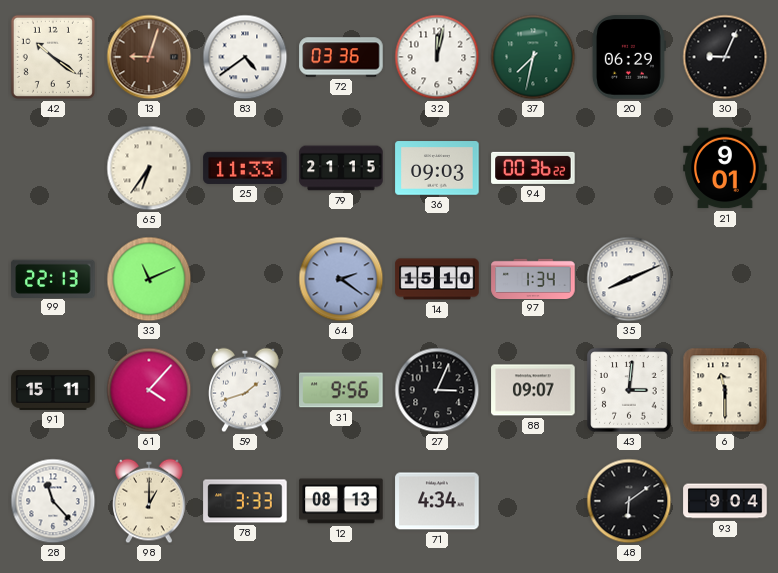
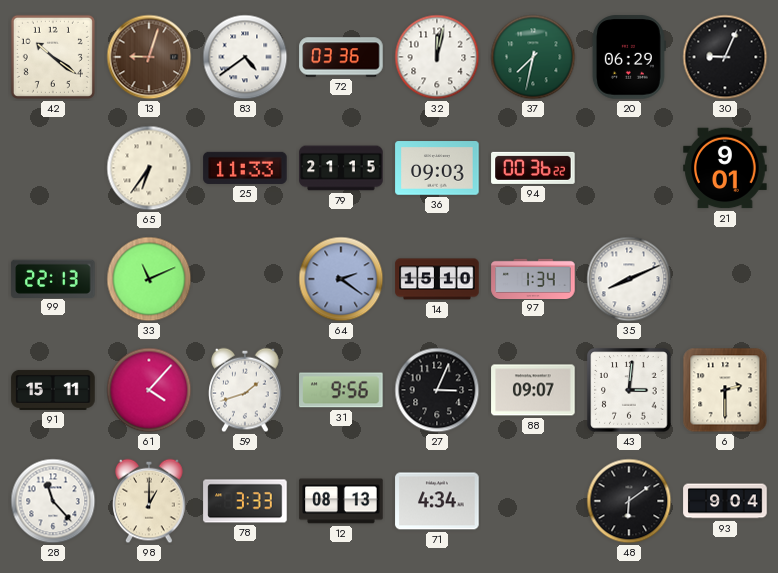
6: 11:30 -> 2:30
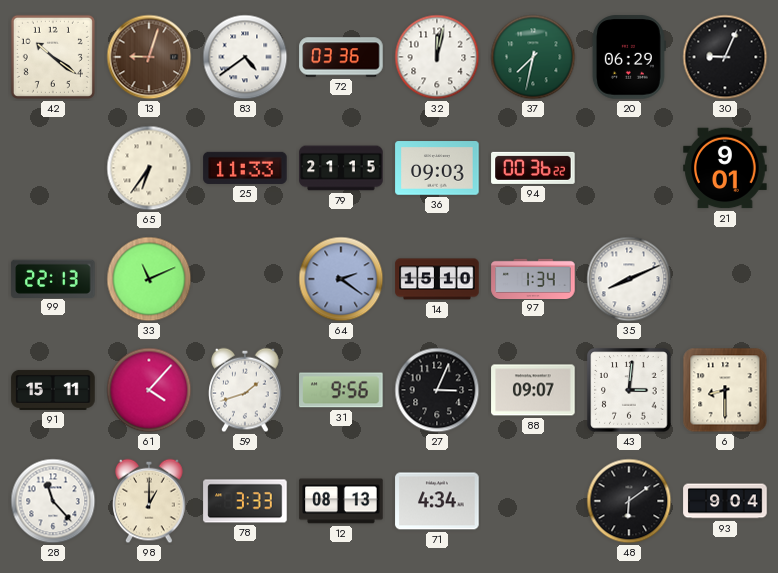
6: 2:30 -> 8:30
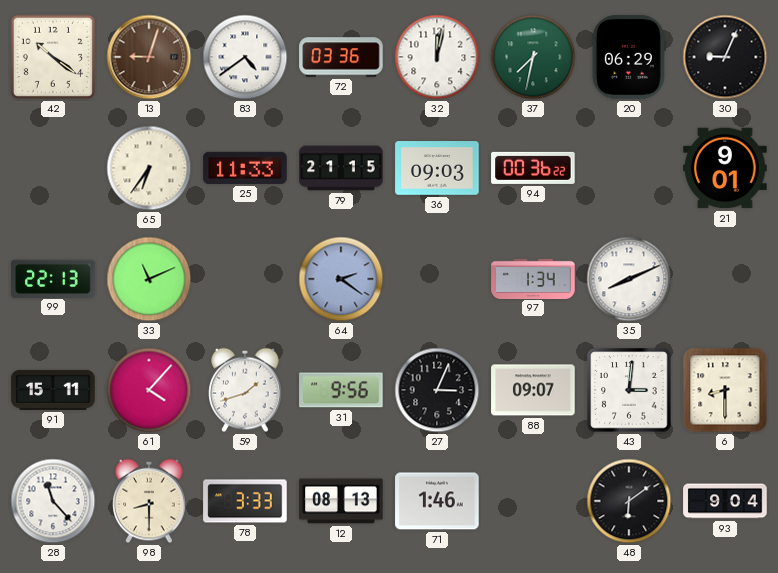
14: 15:10 -> none
98: 1:00 -> 8:30
71: 4:34 -> 1:46
